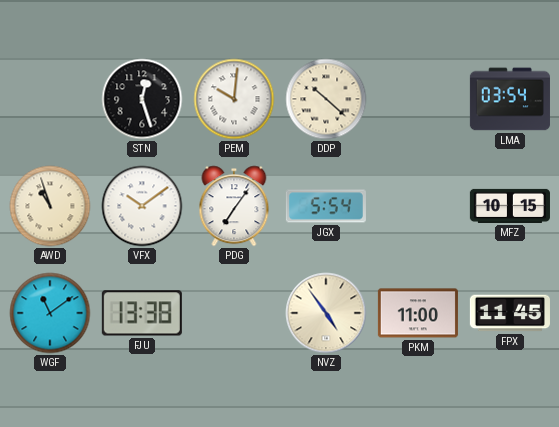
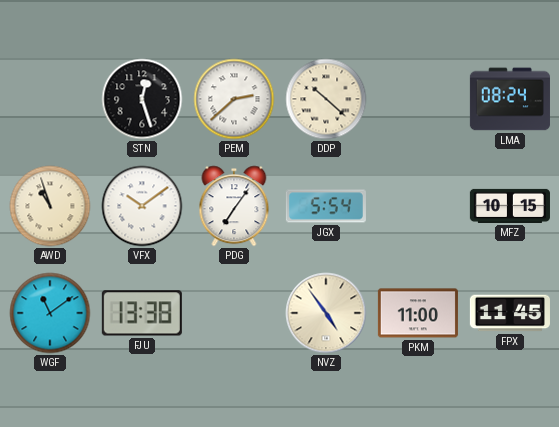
PEM: 10:01 -> 2:38
LMA: 03:54 -> 08:24
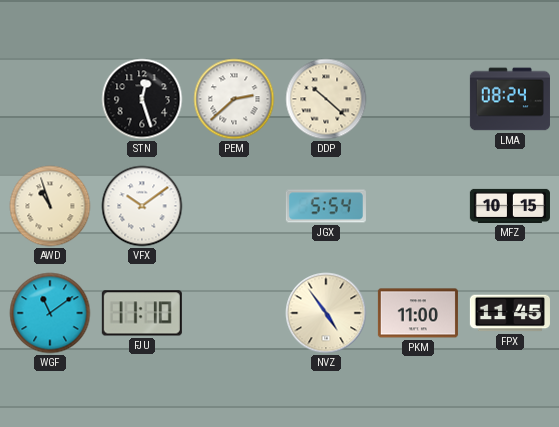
PDG: 7:06 -> none
FJU: 13:38 -> 11:10
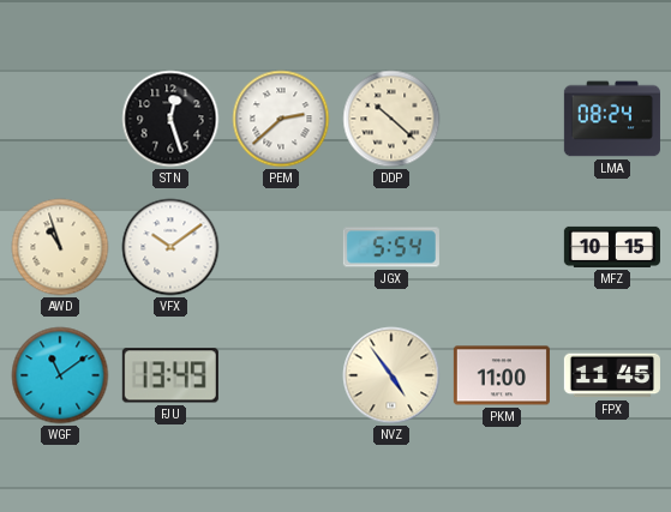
FJU: 11:10 -> 13:49
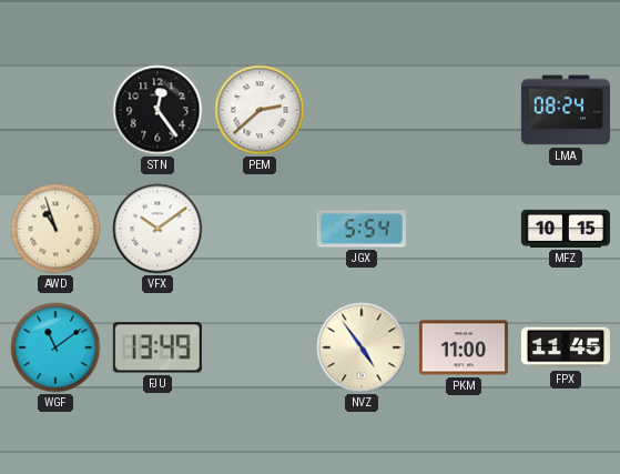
STN: 12:27 -> 12:24
DDP: 10:22 -> none
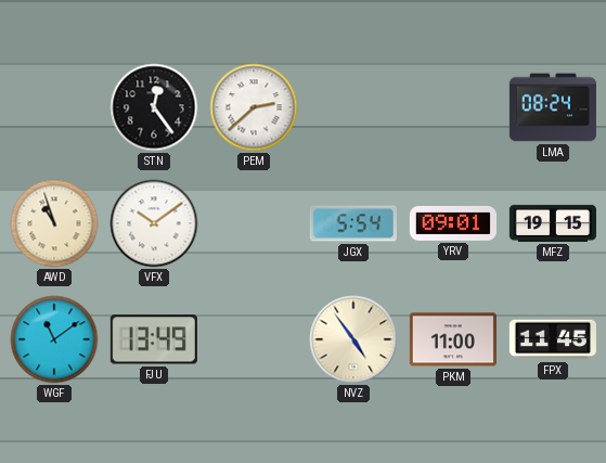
YRV: none -> 09:01
MFZ: 10:15 -> 19:15
